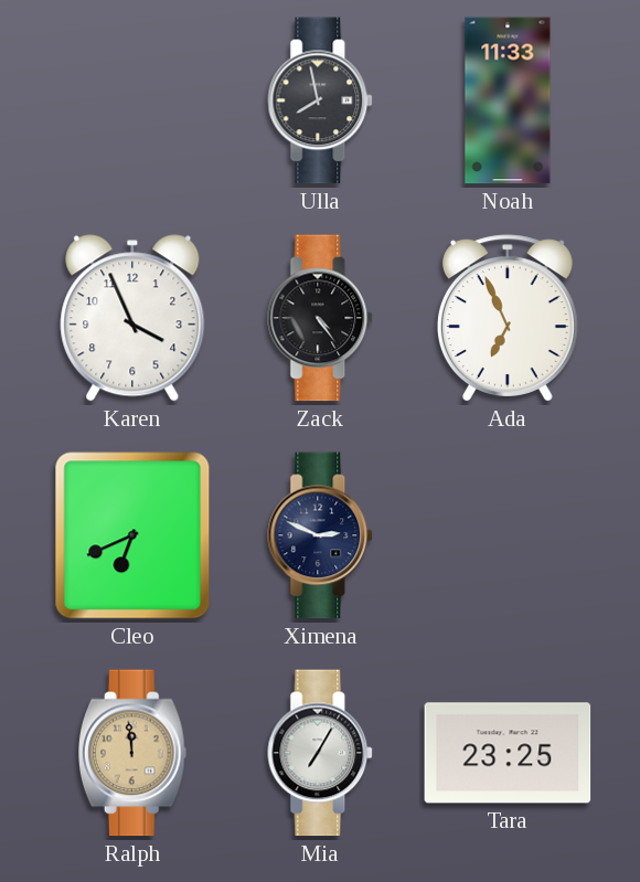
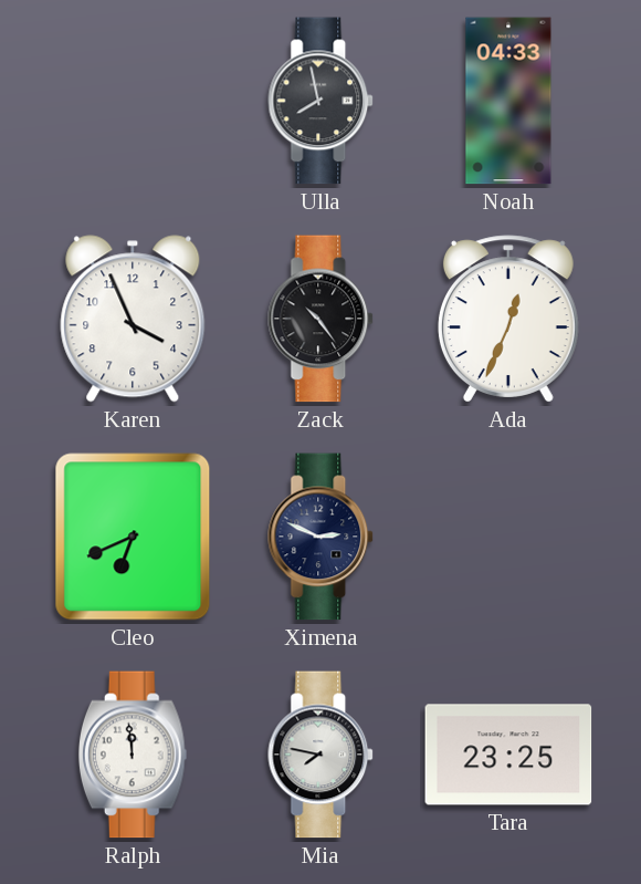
Noah: 11:33 -> 04:33
Zack: 4:24 -> 10:24
Ada: 6:56 -> 12:34
Ralph dial: champagne -> white
Mia: 7:05 -> 7:47
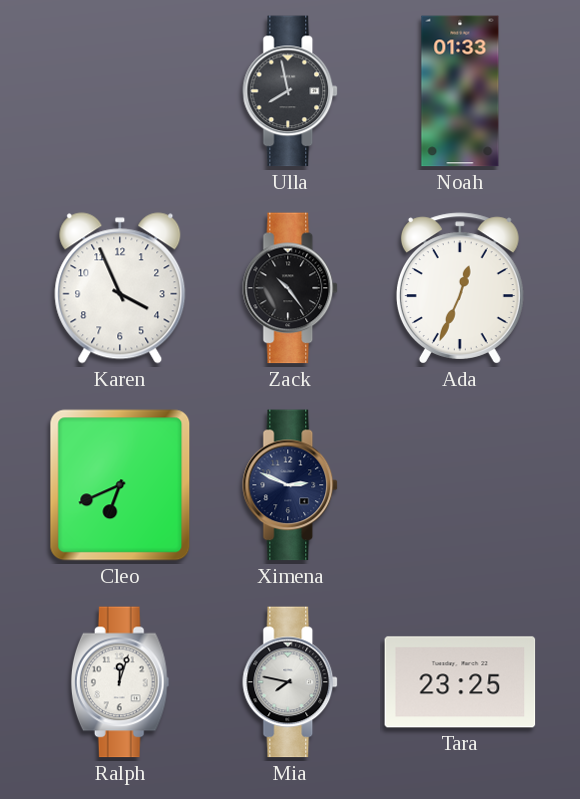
Noah: 04:33 -> 01:33
Ralph: 11:59 -> 12:03
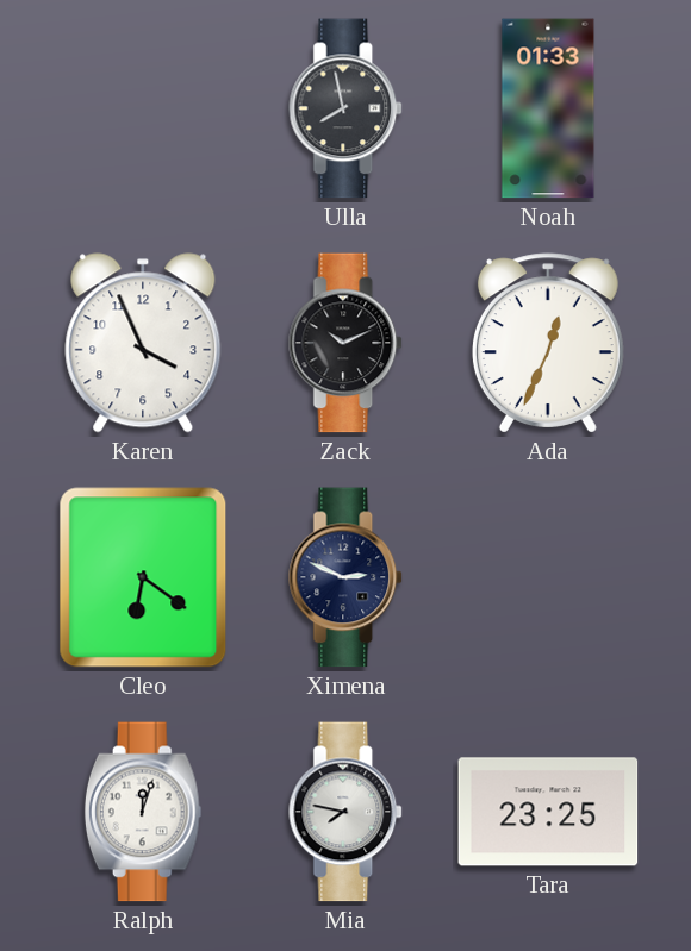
Zack: 10:24 -> 10:11
Cleo: 6:41 -> 6:21
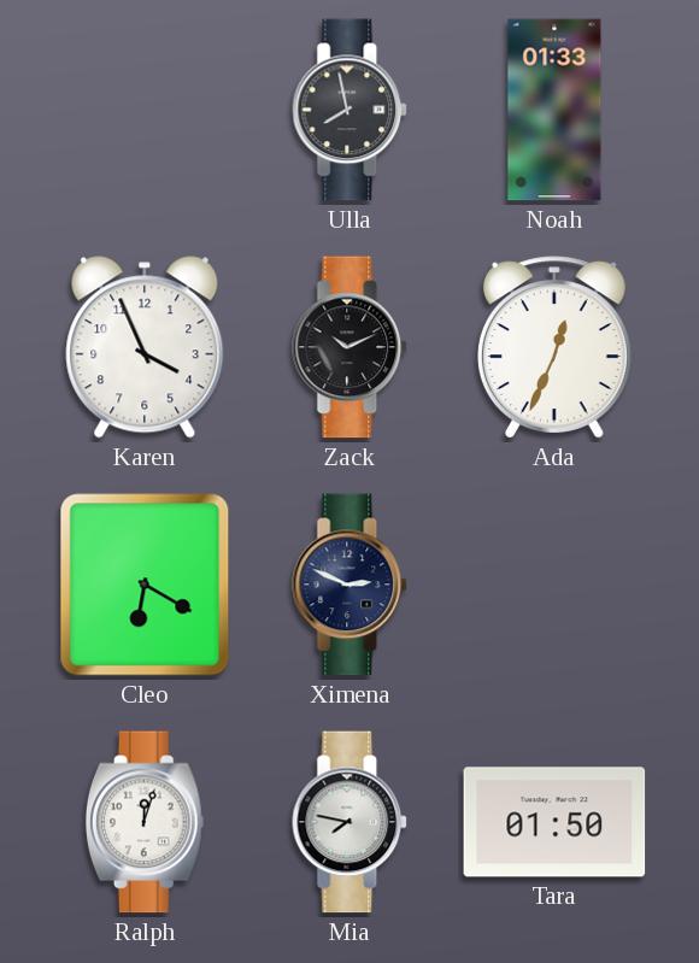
Cleo: 6:21 -> 6:20
Tara: 23:25 -> 01:50
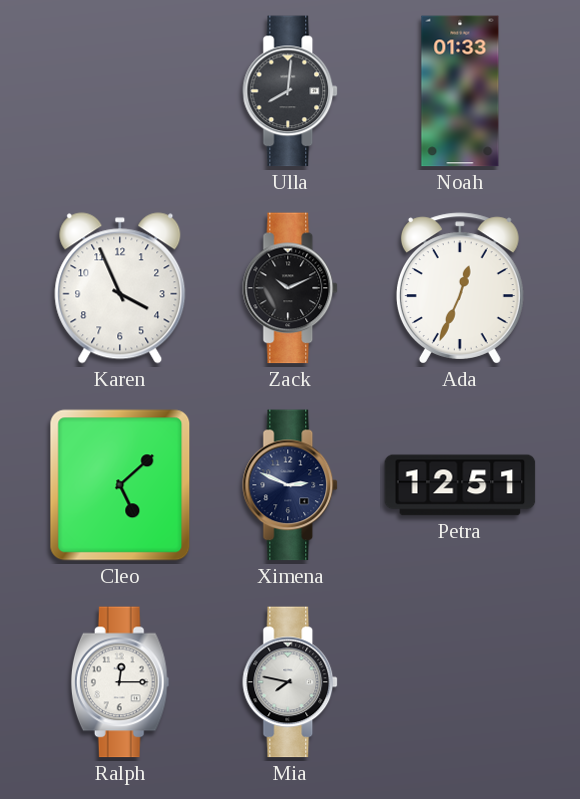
Ulla: 7:58 -> 8:01
Cleo: 6:20 -> 5:08
Petra: none -> 12:51
Ralph: 12:03 -> 12:15
Tara: 01:50 -> none
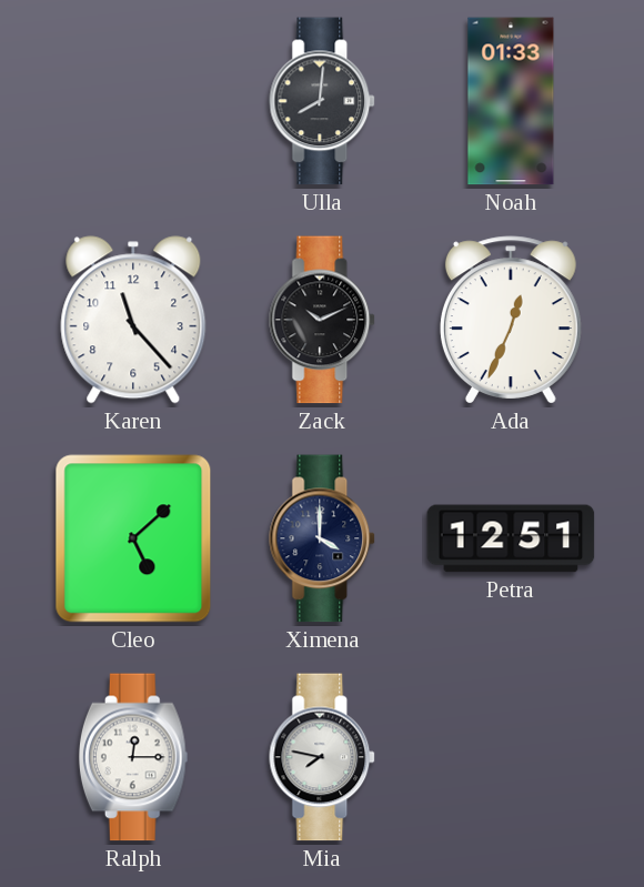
Karen: 3:56 -> 11:23
Ximena: 2:49 -> 4:00
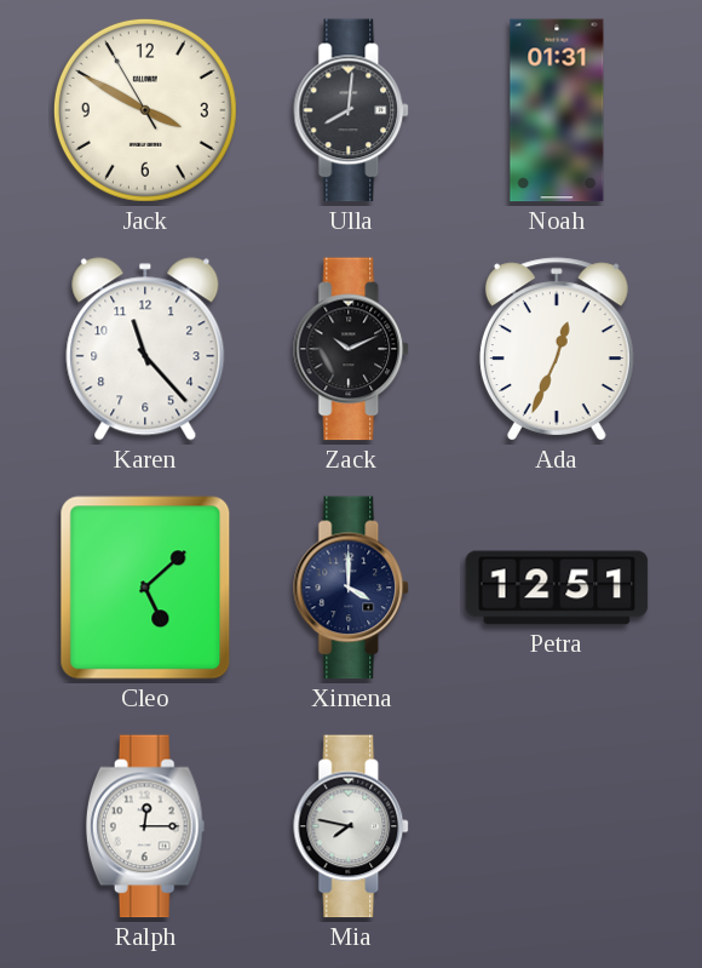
Jack: none -> 3:49
Noah: 01:33 -> 01:31
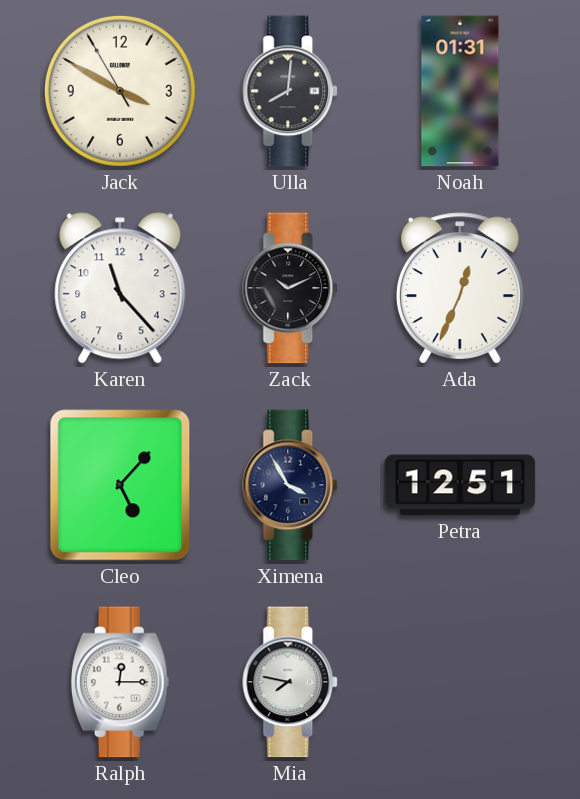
Cleo: 5:08 -> 5:07
Ximena: 4:00 -> 3:55
